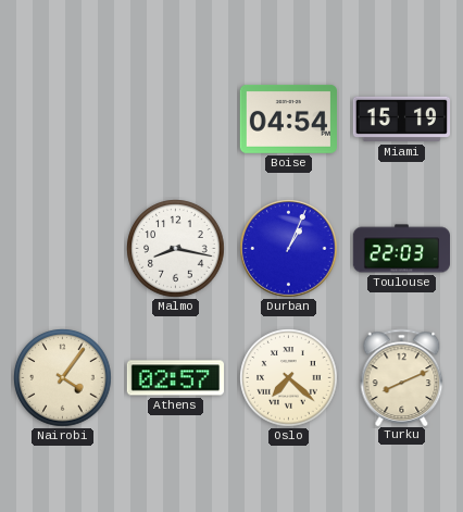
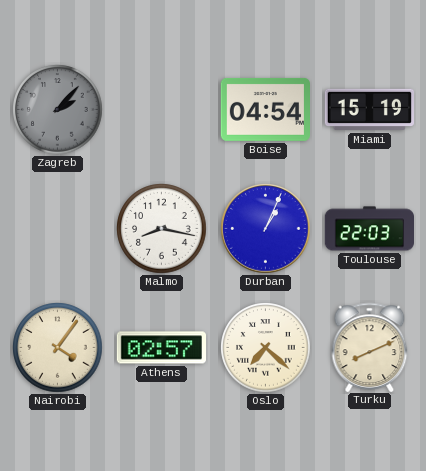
Zagreb: none -> 2:07
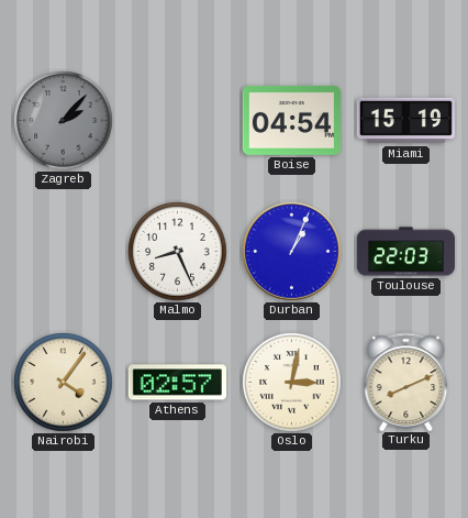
Malmo: 8:17 -> 8:26
Oslo: 7:22 -> 3:02
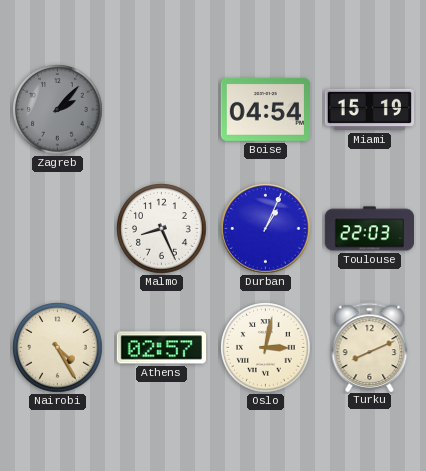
Nairobi: 4:06 -> 4:25
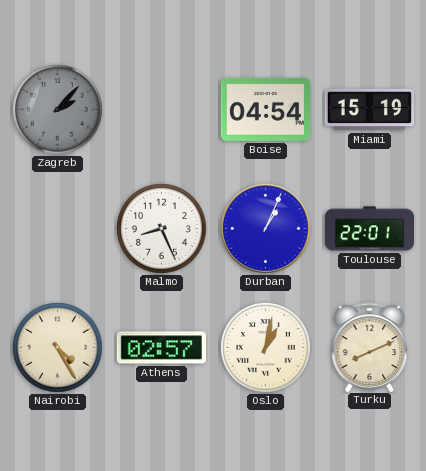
Toulouse: 22:03 -> 22:01
Oslo: 3:02 -> 1:02
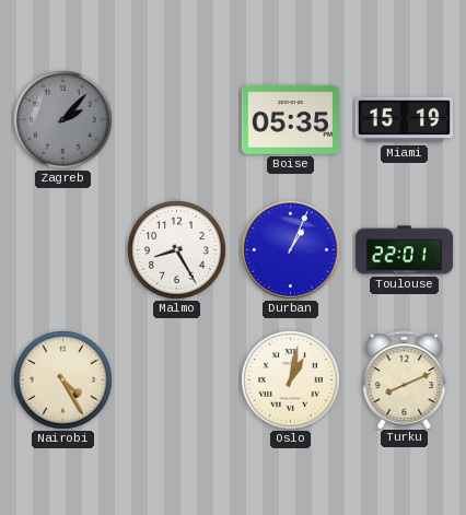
Boise: 04:54 -> 05:35
Malmo: 8:26 -> 8:25
Athens: 02:57 -> none
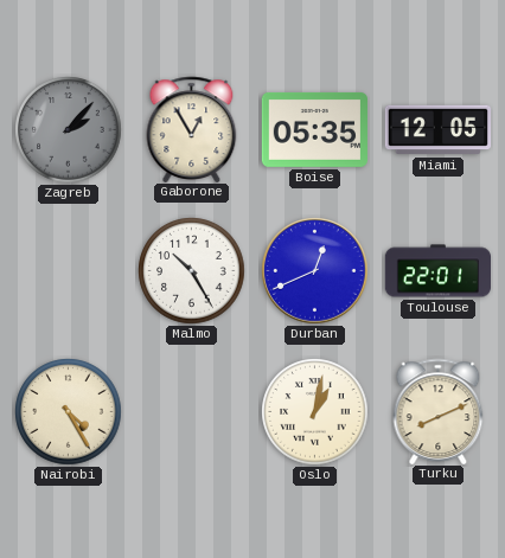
Gaborone: none -> 12:55
Miami: 15:19 -> 12:05
Malmo: 8:25 -> 10:25
Durban: 1:04 -> 12:41
